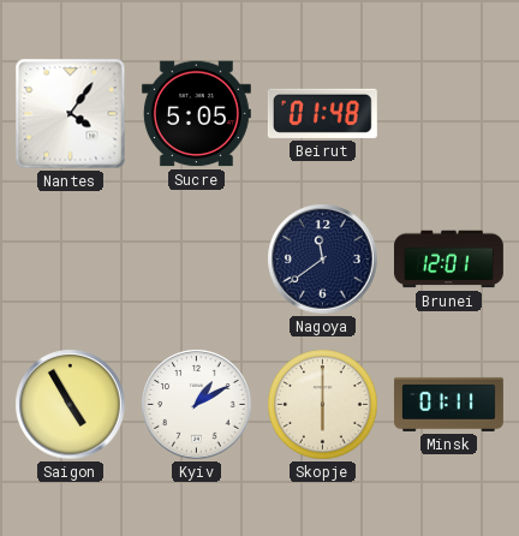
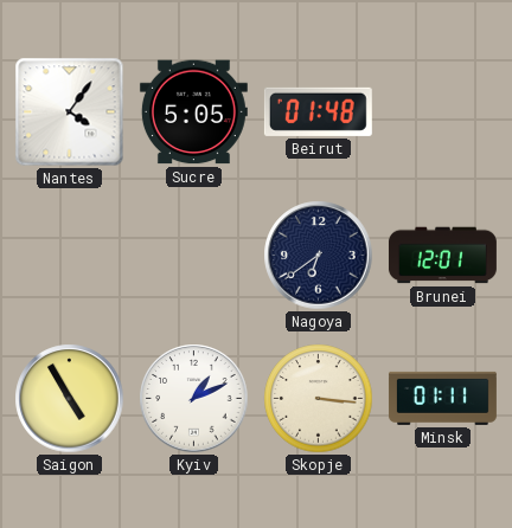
Nagoya: 11:39 -> 6:39
Kyiv: 1:10 -> 1:11
Skopje: 6:00 -> 3:16
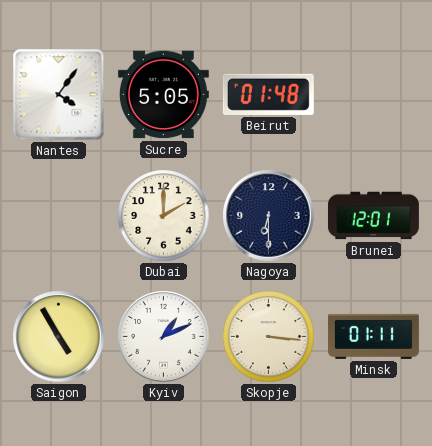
Dubai: none -> 2:00
Nagoya: 6:39 -> 6:30
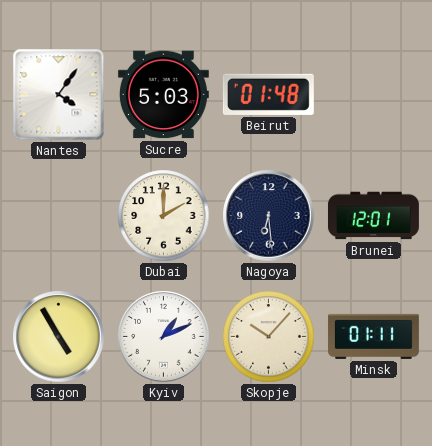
Sucre: 5:05 -> 5:03
Nagoya: 6:30 -> 6:29
Skopje: 3:16 -> 10:07
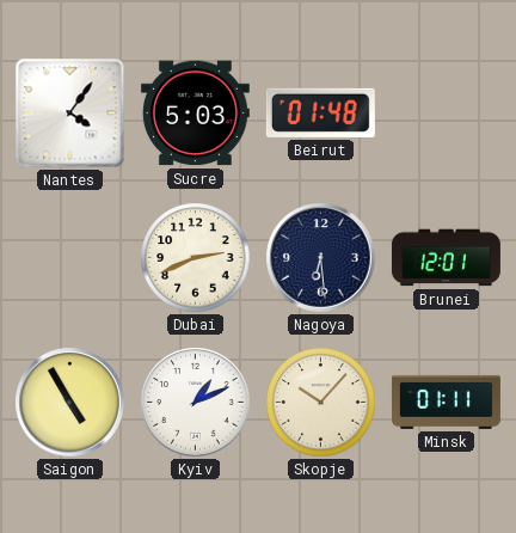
Dubai: 2:00 -> 2:41
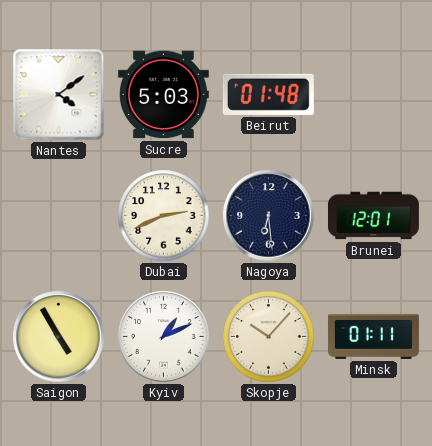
Nantes: 4:06 -> 4:09
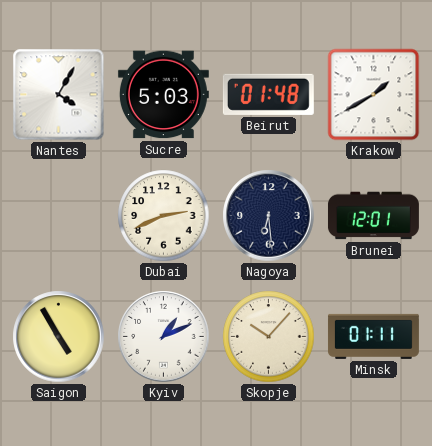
Nantes: 4:09 -> 4:05
Krakow: none -> 1:40
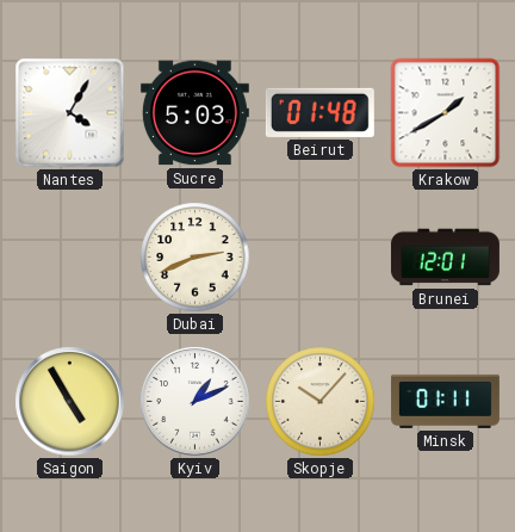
Nagoya: 6:29 -> none
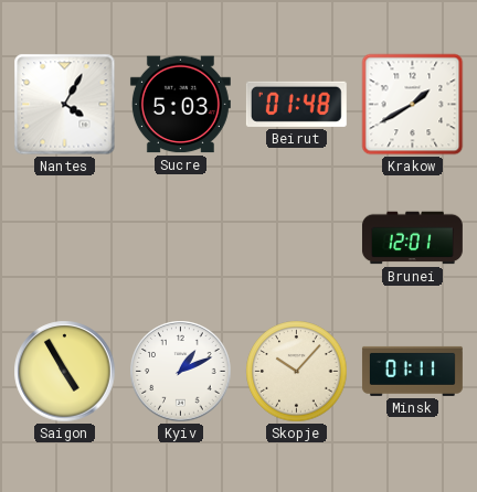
Dubai: 2:41 -> none
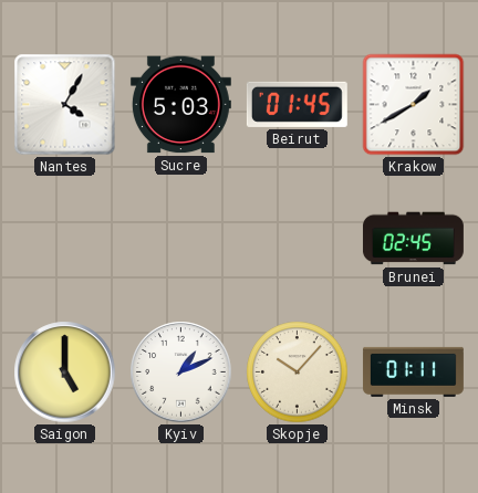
Beirut: 01:48 -> 01:45
Brunei: 12:01 -> 02:45
Saigon: 4:55 -> 5:00
